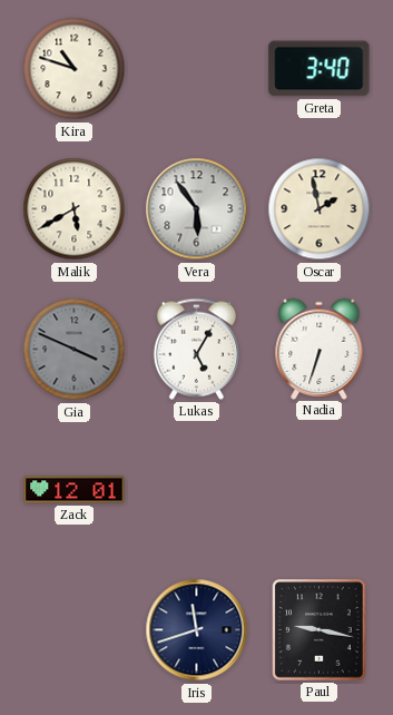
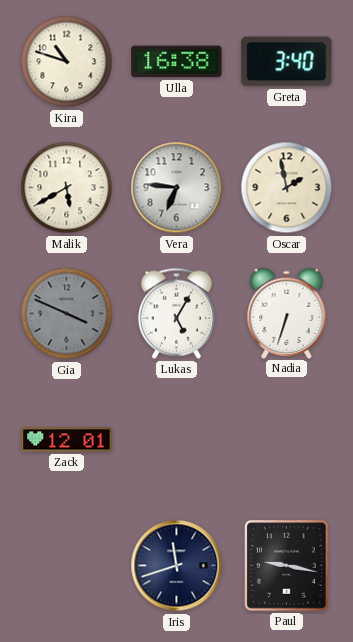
Ulla: none -> 16:38
Vera: 5:54 -> 6:46
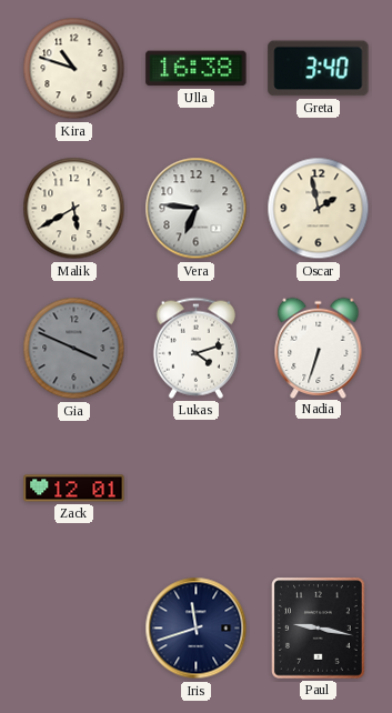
Lukas: 5:05 -> 4:12
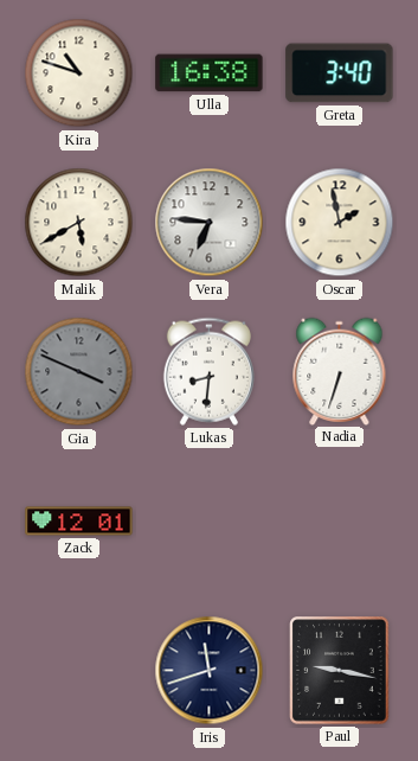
Lukas: 4:12 -> 8:31
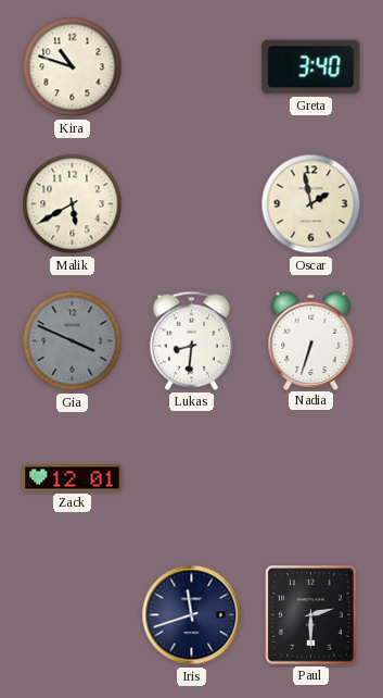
Ulla: 16:38 -> none
Vera: 6:46 -> none
Paul: 9:17 -> 2:30
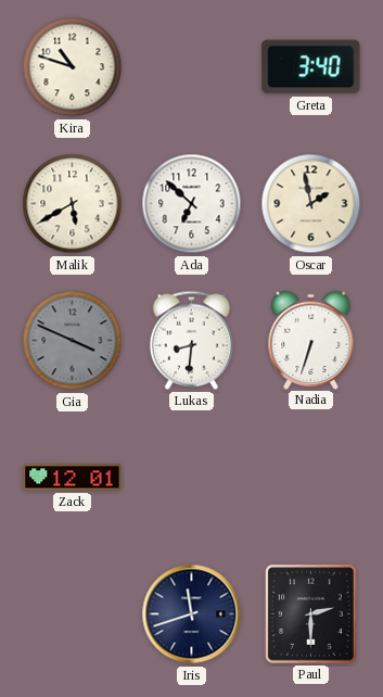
Ada: none -> 6:52
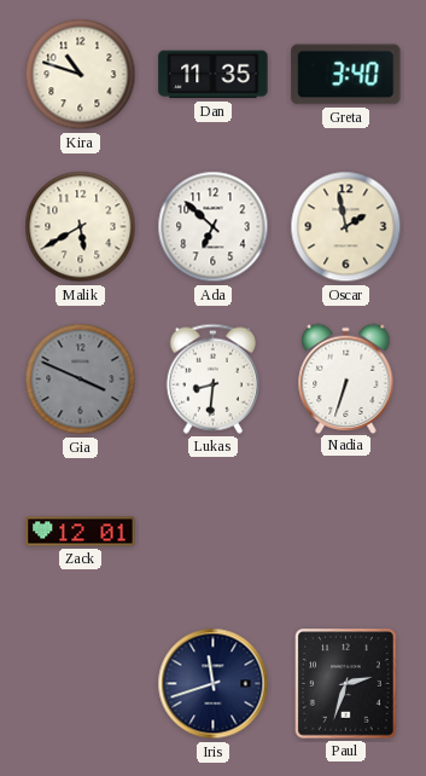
Dan: none -> 11:35
Paul: 2:30 -> 2:33
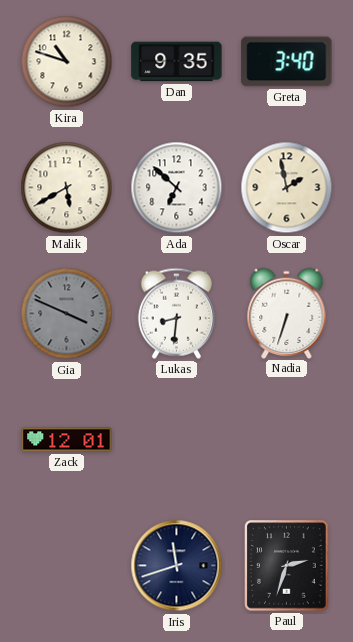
Dan: 11:35 -> 9:35
